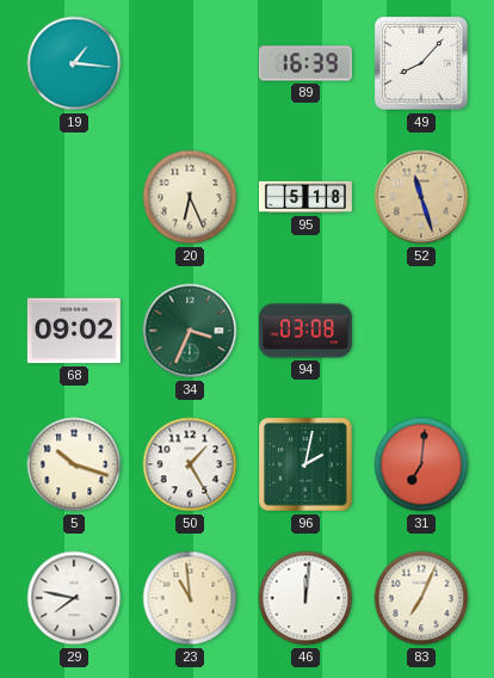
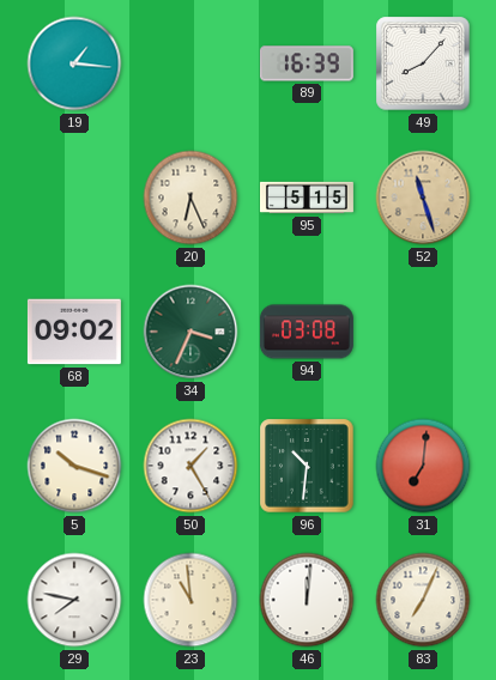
95: 5:18 -> 5:15
96: 2:02 -> 10:31
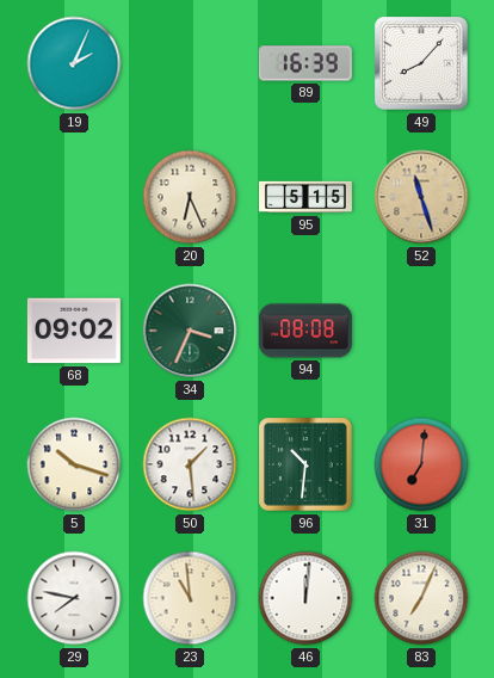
19: 1:16 -> 2:04
94: 03:08 -> 08:08
50: 1:25 -> 1:29
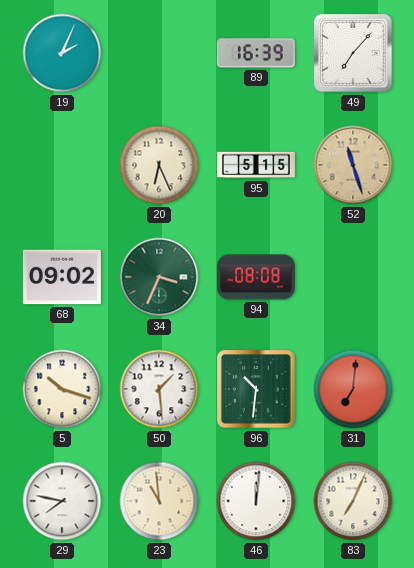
49: 8:07 -> 7:07
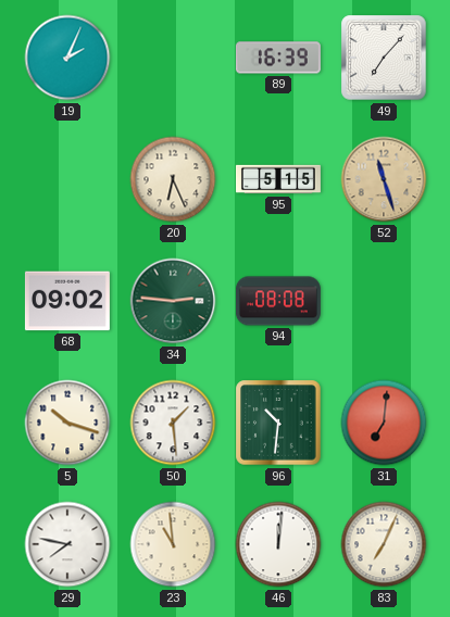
34: 3:34 -> 2:46
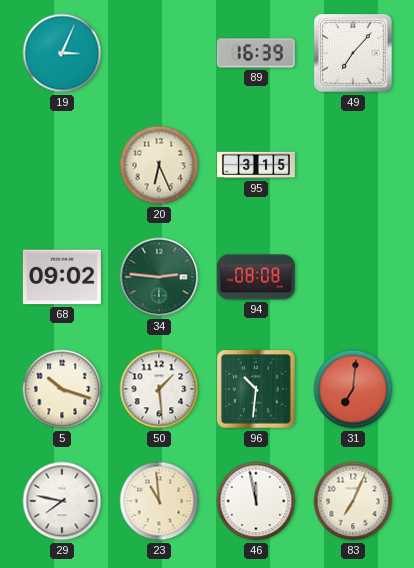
19: 2:04 -> 3:04
95: 5:15 -> 3:15
52: 11:27 -> none
46: 12:01 -> 11:58
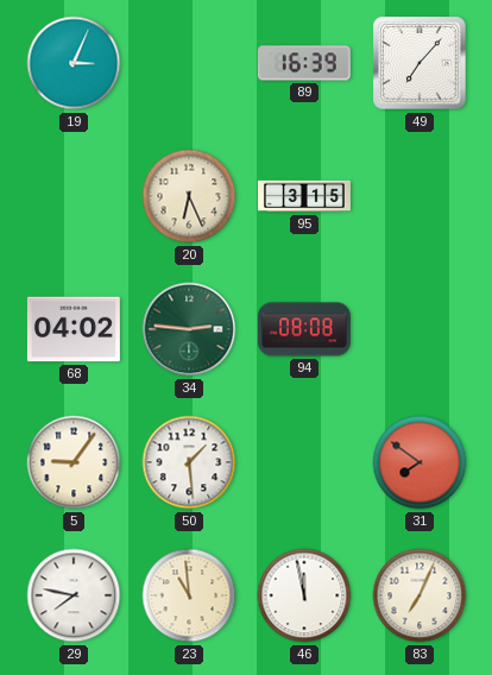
68: 09:02 -> 04:02
5: 10:18 -> 9:06
96: 10:31 -> none
31: 7:01 -> 7:51
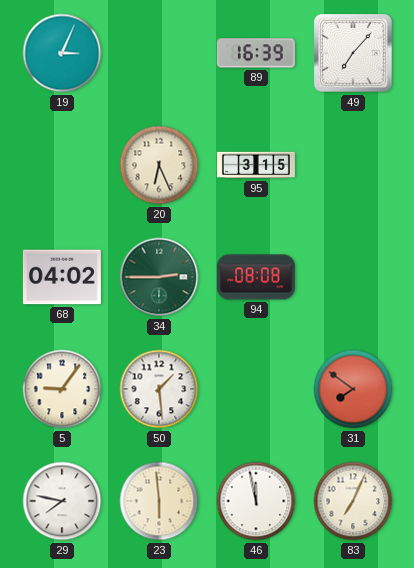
34: 2:46 -> 2:45
23: 10:59 -> 5:59
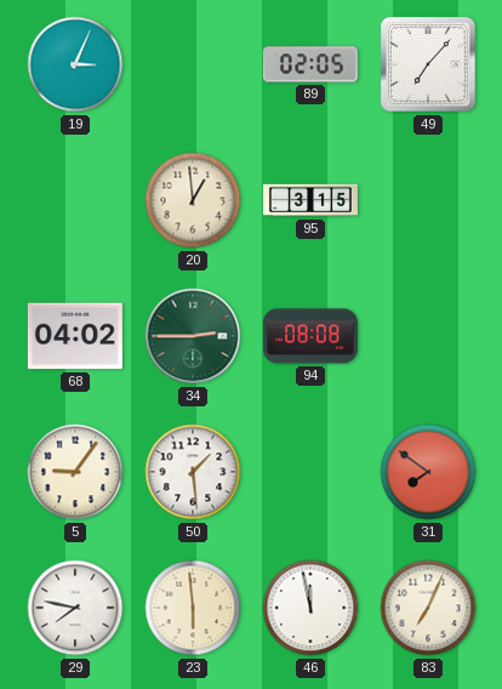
89: 16:39 -> 02:05
20: 6:26 -> 12:59
